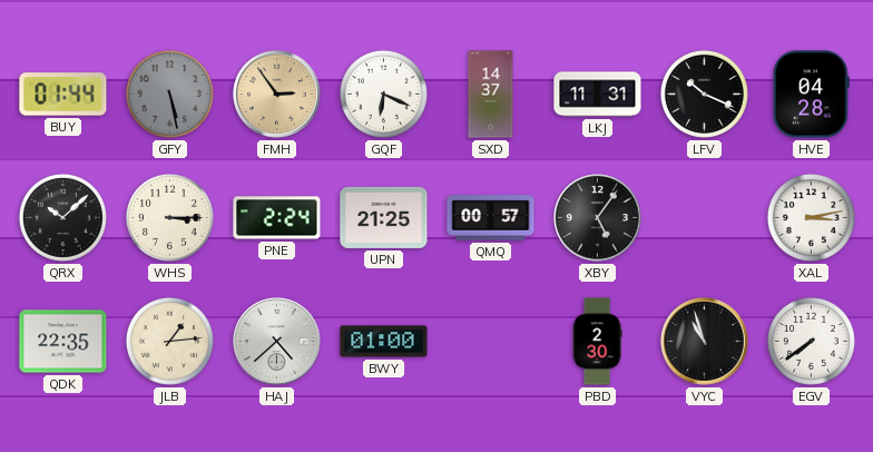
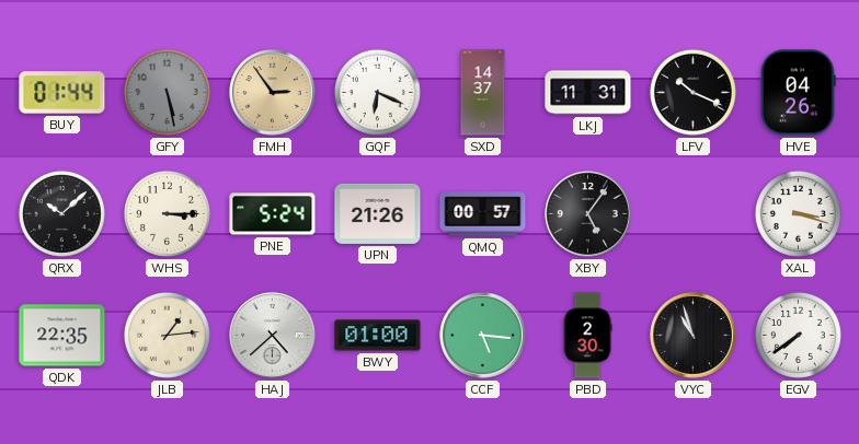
HVE: 04:28 -> 04:26
PNE: 2:24 -> 5:24
UPN: 21:25 -> 21:26
XAL: 3:13 -> 3:18
CCF: none -> 5:16
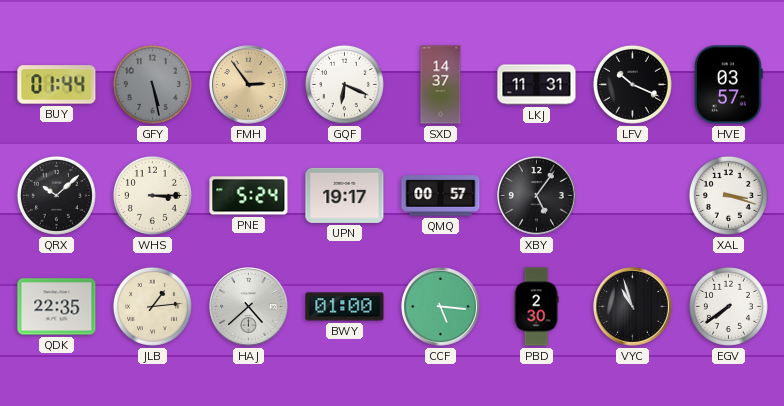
HVE: 04:26 -> 03:57
UPN: 21:26 -> 19:17
